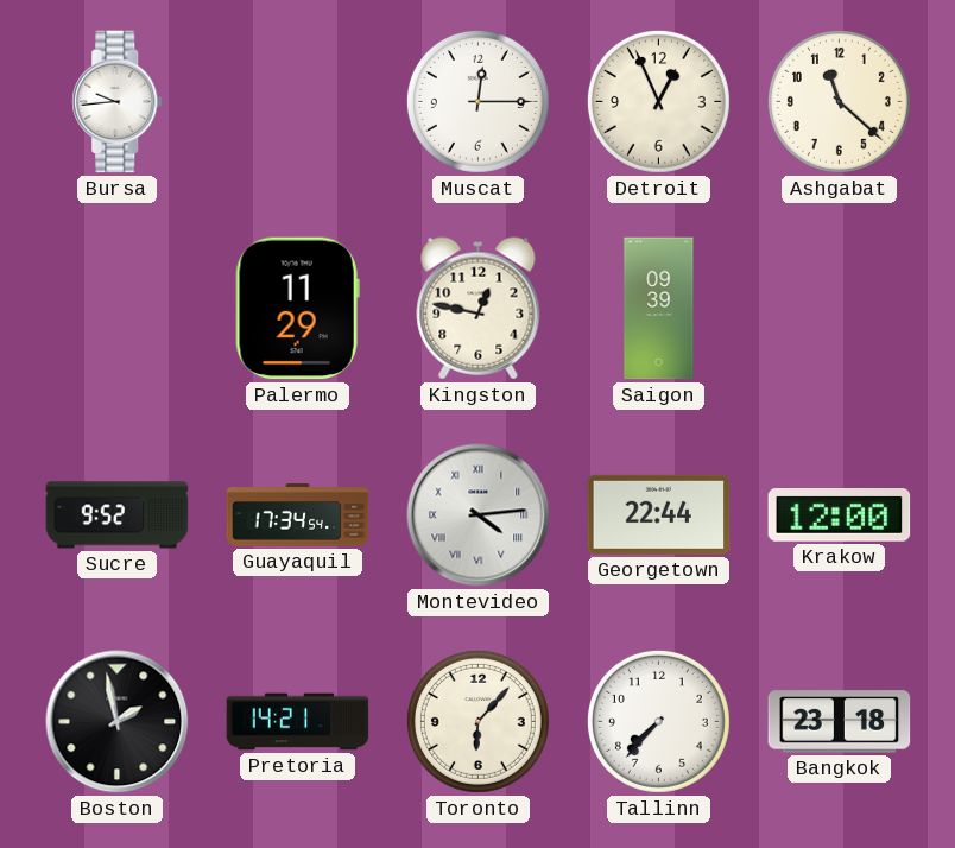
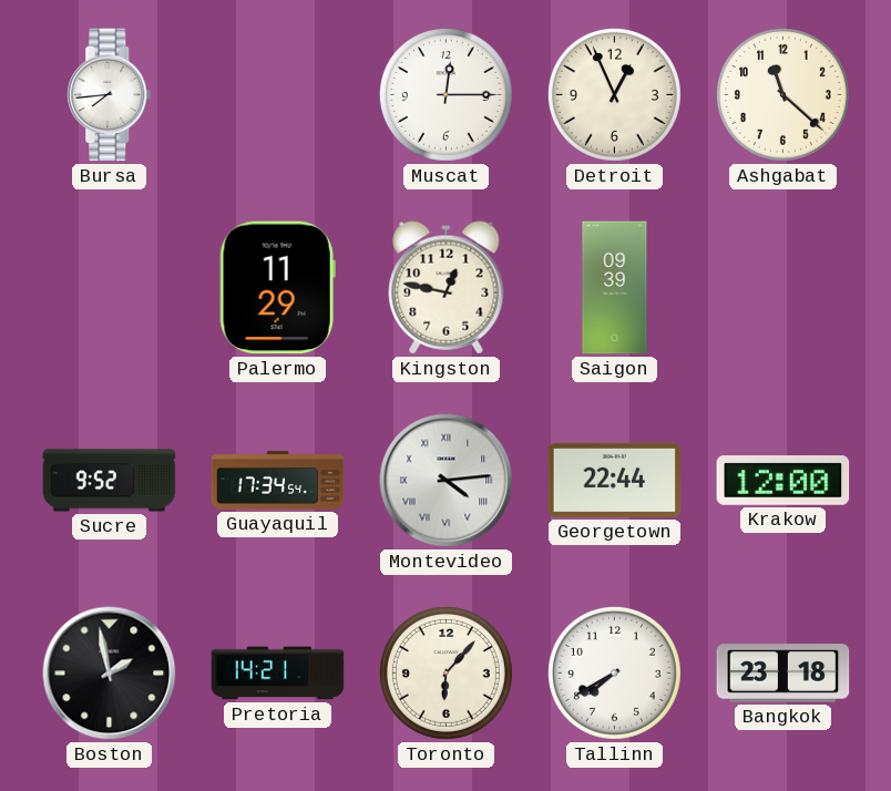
Bursa: 9:44 -> 7:44
Tallinn: 7:37 -> 7:40
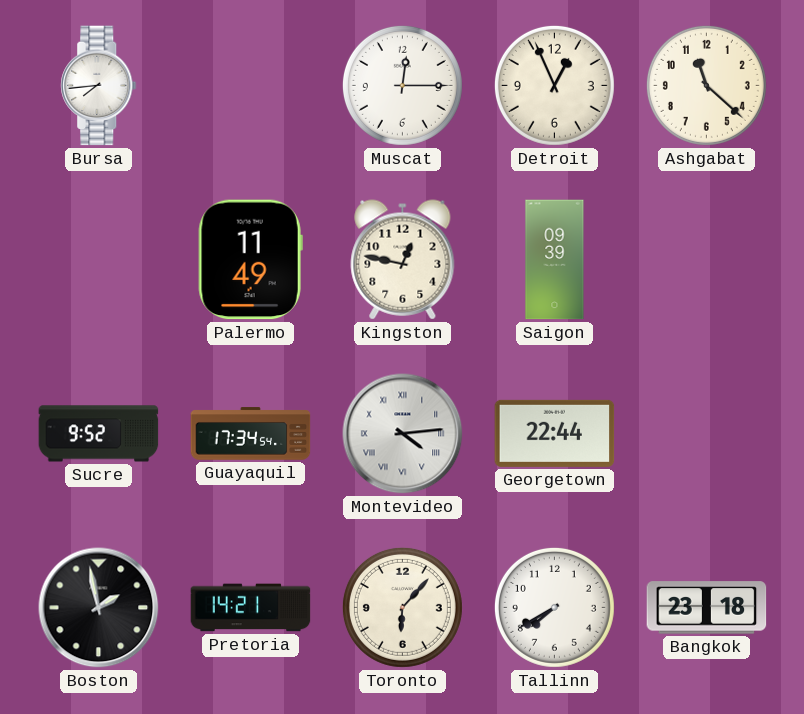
Palermo: 11:29 -> 11:49
Krakow: 12:00 -> none
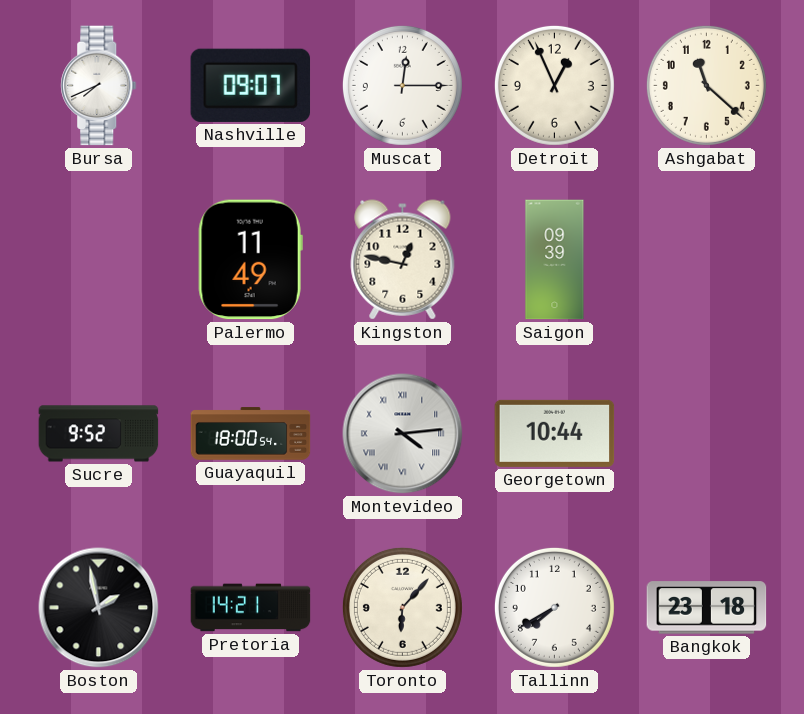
Bursa: 7:44 -> 7:41
Nashville: none -> 09:07
Guayaquil: 17:34 -> 18:00
Georgetown: 22:44 -> 10:44
